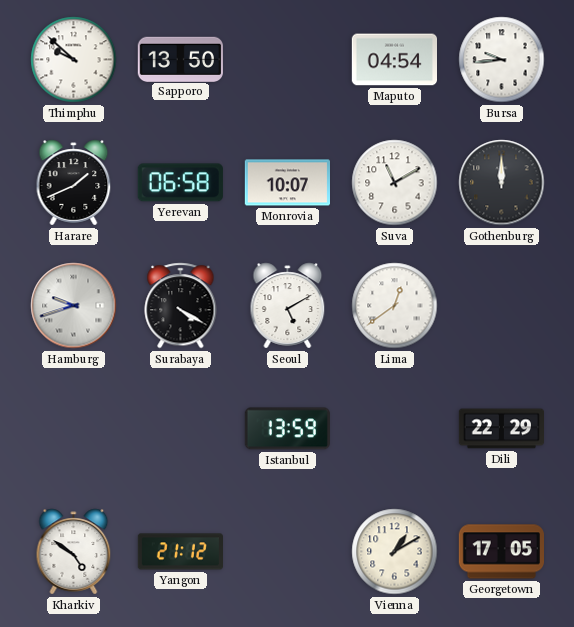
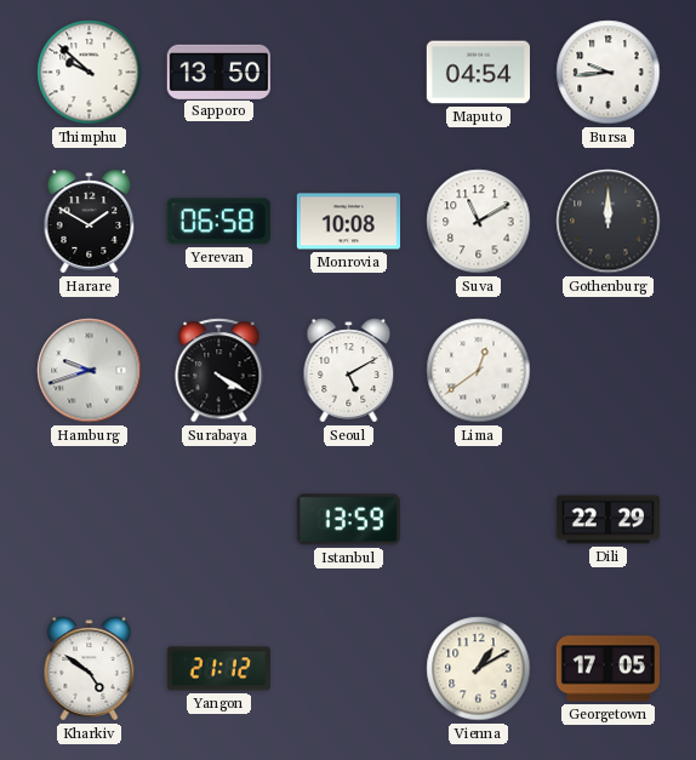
Harare: 1:41 -> 1:50
Monrovia: 10:07 -> 10:08
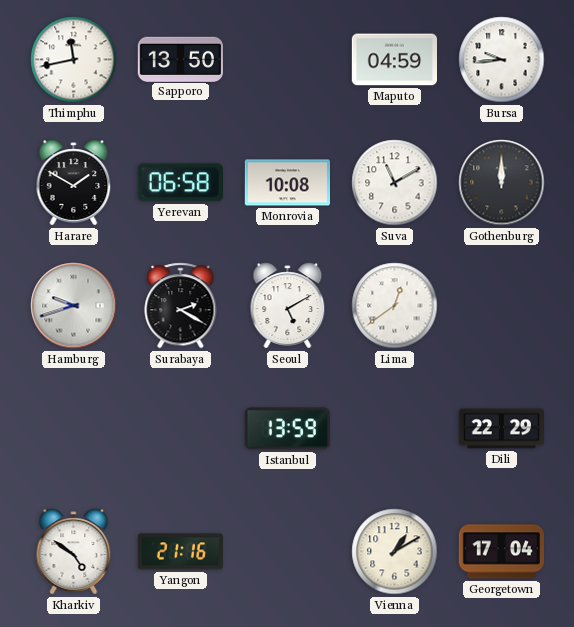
Thimphu: 9:52 -> 11:43
Maputo: 04:54 -> 04:59
Surabaya: 4:20 -> 2:20
Yangon: 21:12 -> 21:16
Georgetown: 17:05 -> 17:04
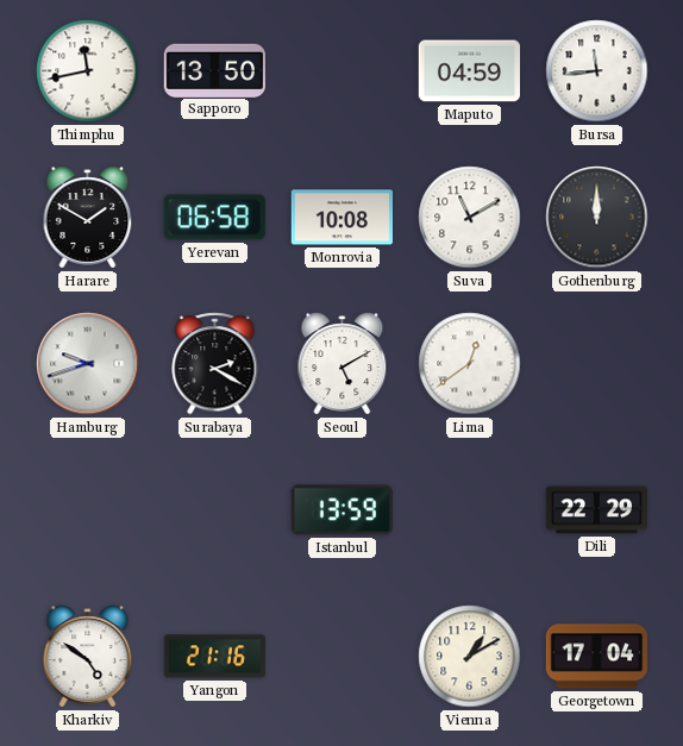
Bursa: 9:44 -> 11:44
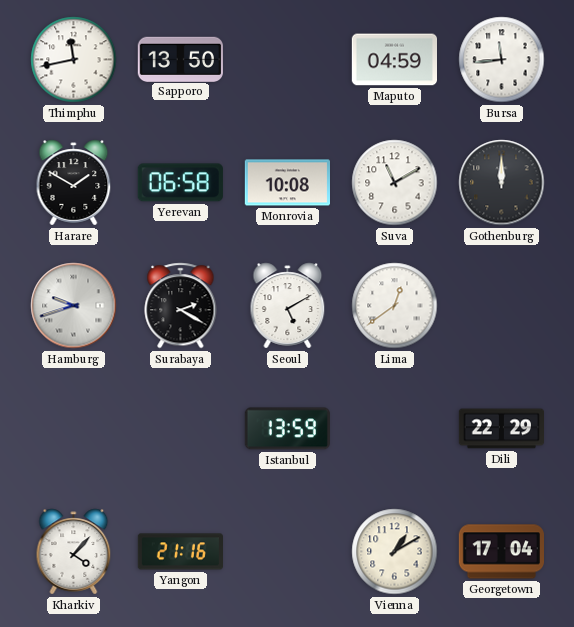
Kharkiv: 4:51 -> 4:07
